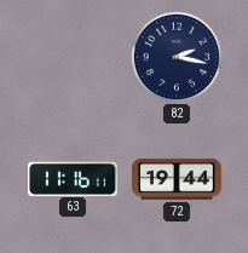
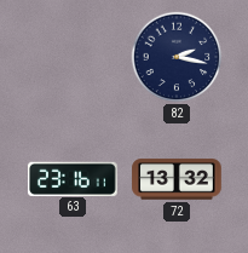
63: 11:16 -> 23:16
72: 19:44 -> 13:32
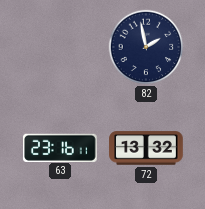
82: 2:17 -> 1:58
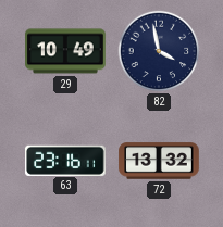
29: none -> 10:49
82: 1:58 -> 3:58
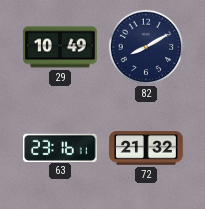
82: 3:58 -> 8:10
72: 13:32 -> 21:32
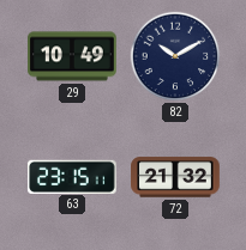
82: 8:10 -> 10:10
63: 23:16 -> 23:15
